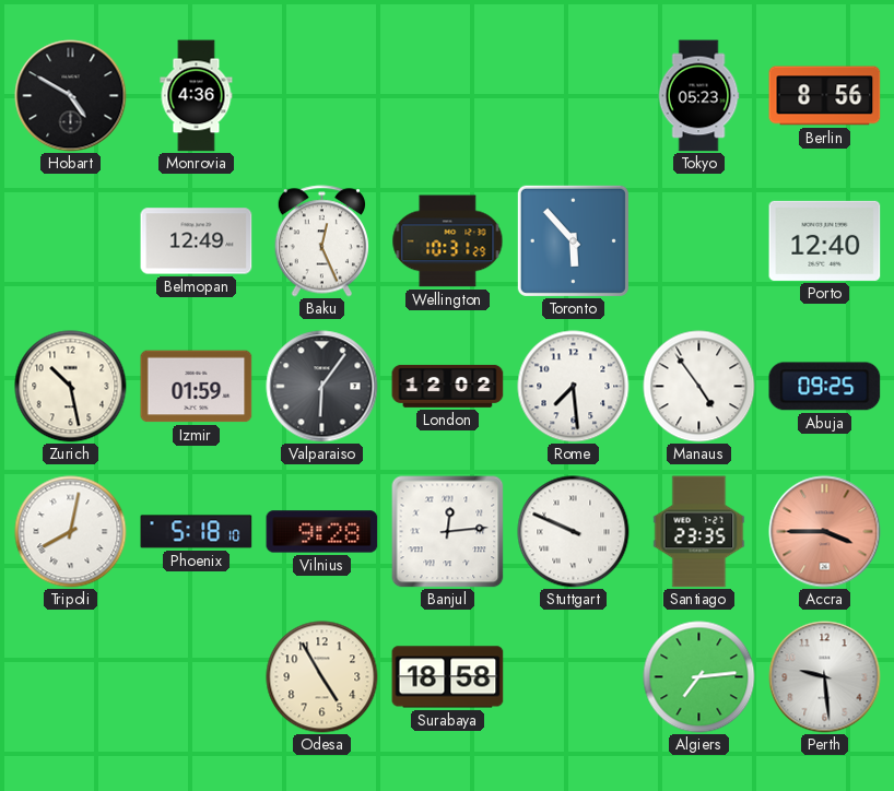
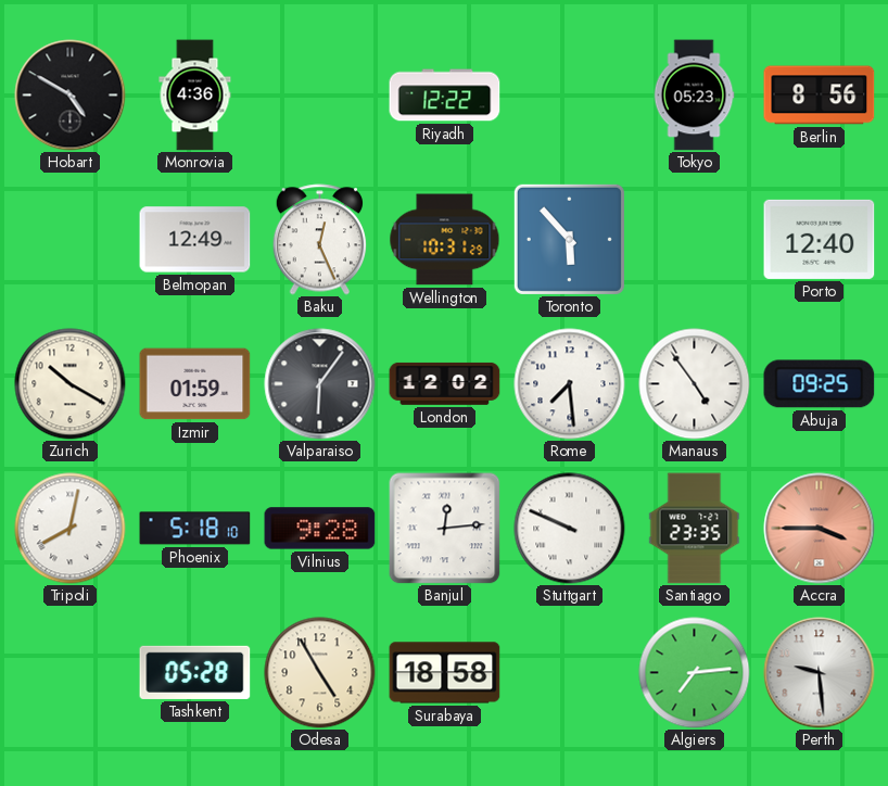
Riyadh: none -> 12:22
Zurich: 10:28 -> 10:20
Tashkent: none -> 05:28
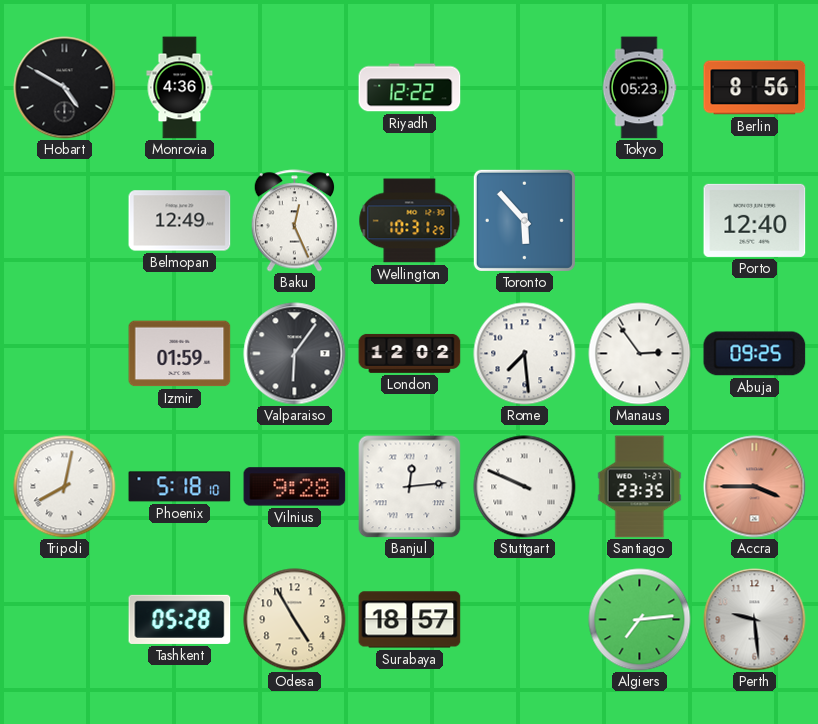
Zurich: 10:20 -> none
Manaus: 4:54 -> 2:54
Surabaya: 18:58 -> 18:57
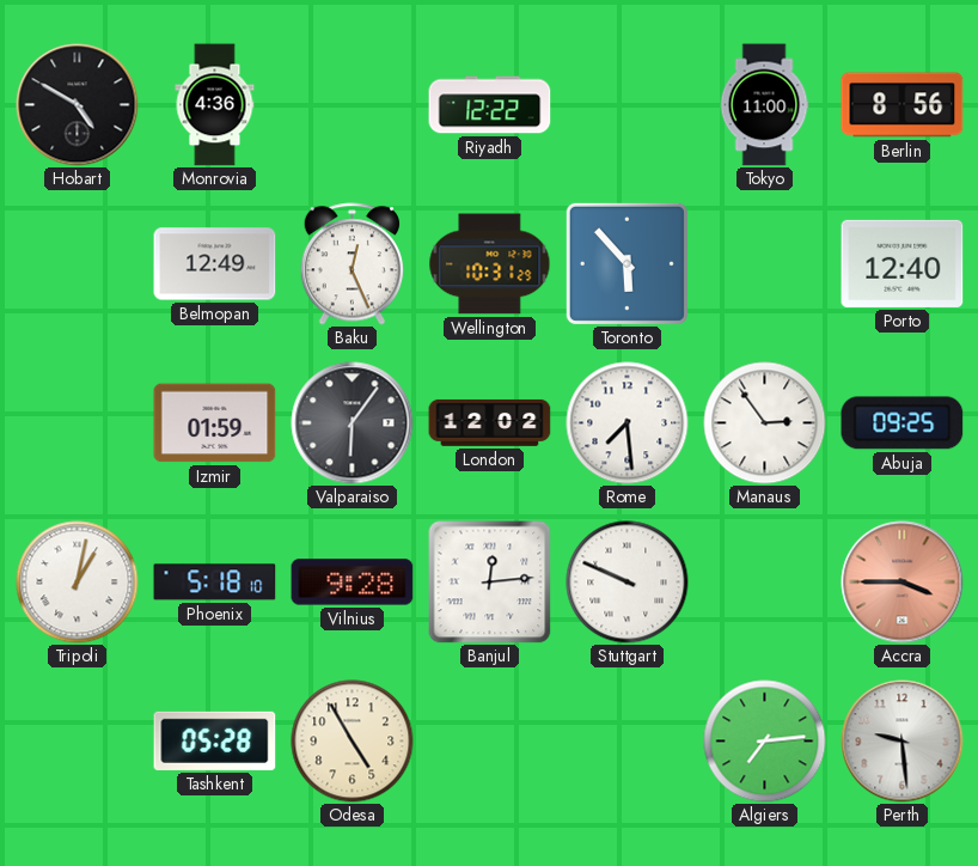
Tokyo: 05:23 -> 11:00
Tripoli: 8:02 -> 1:02
Santiago: 23:35 -> none
Surabaya: 18:57 -> none
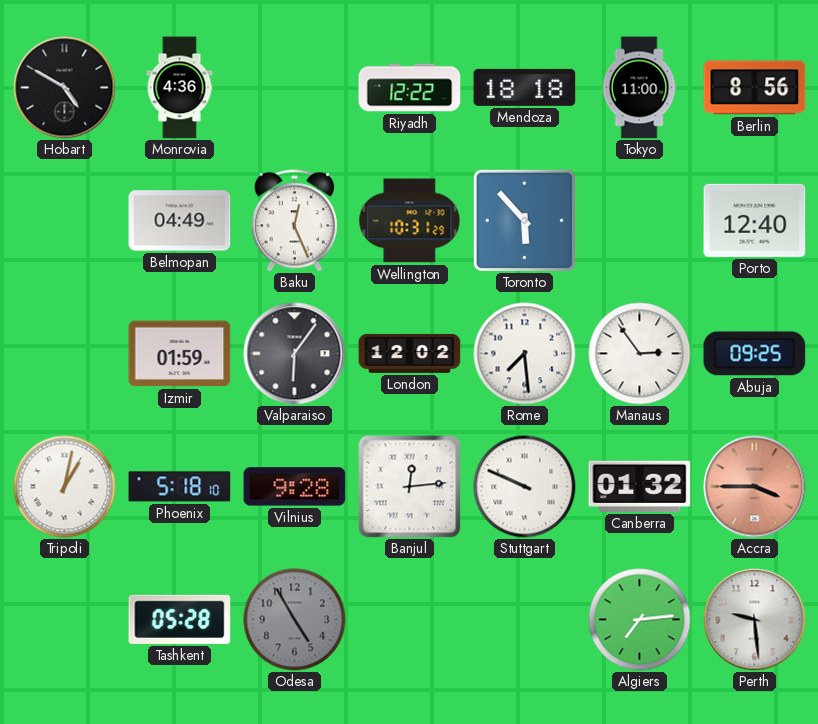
Mendoza: none -> 18:18
Belmopan: 12:49 -> 04:49
Canberra: none -> 01:32
Odesa dial: cream -> grey
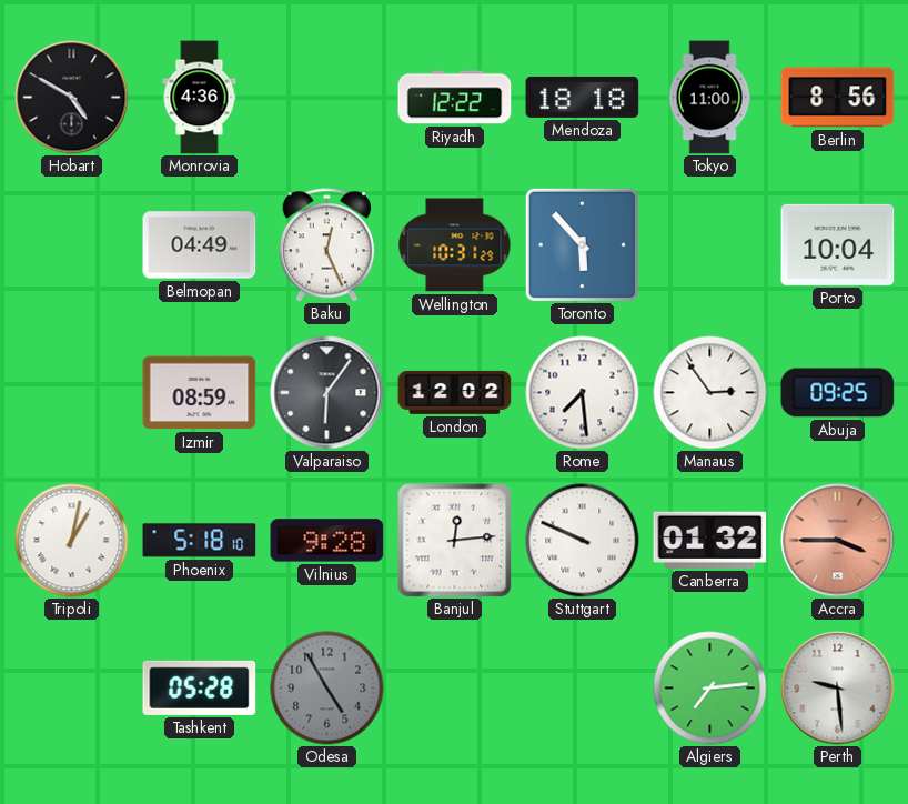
Porto: 12:40 -> 10:04
Izmir: 01:59 -> 08:59
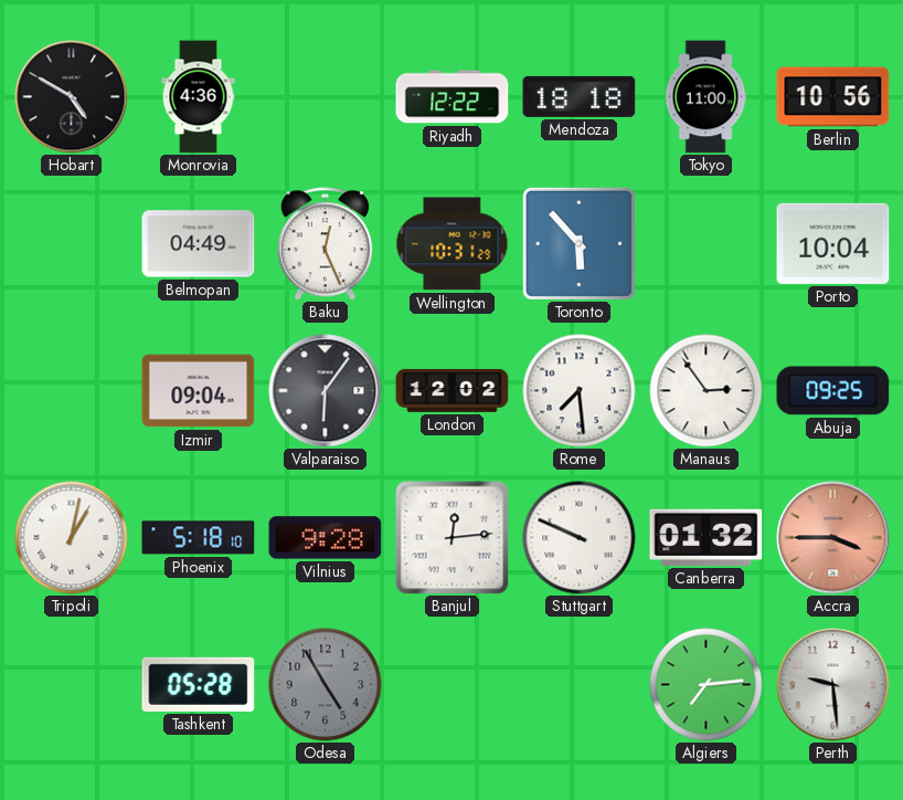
Berlin: 8:56 -> 10:56
Izmir: 08:59 -> 09:04
